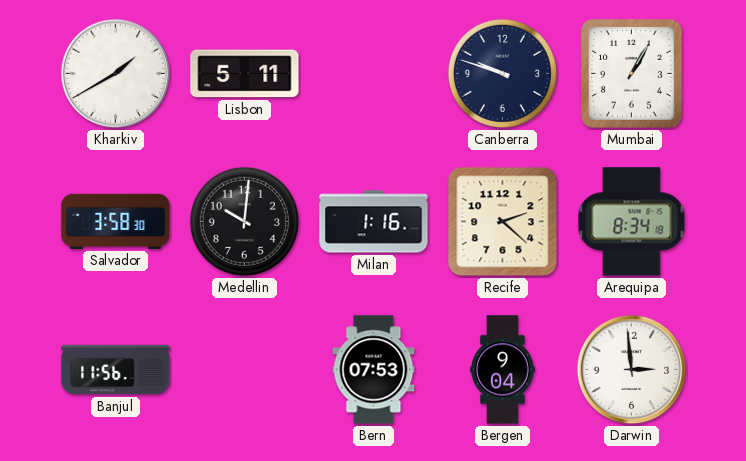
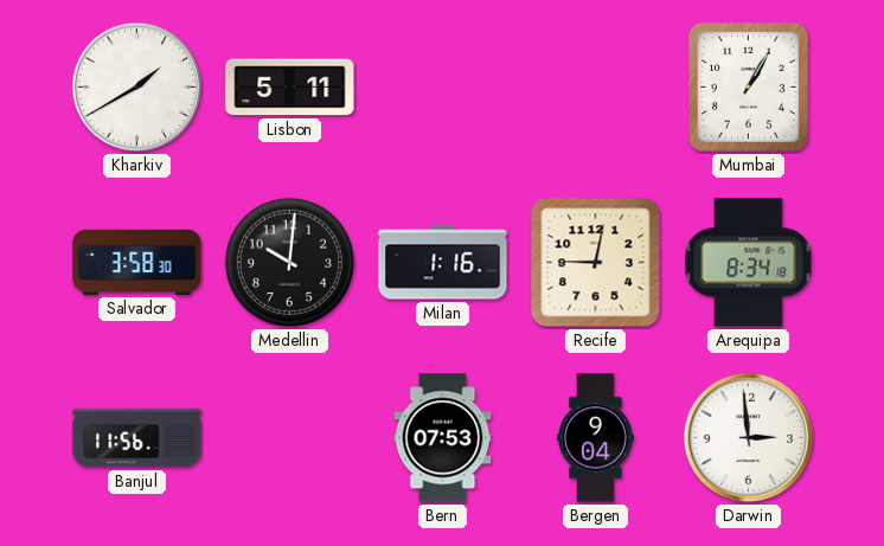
Canberra: 9:48 -> none
Recife: 2:22 -> 9:02
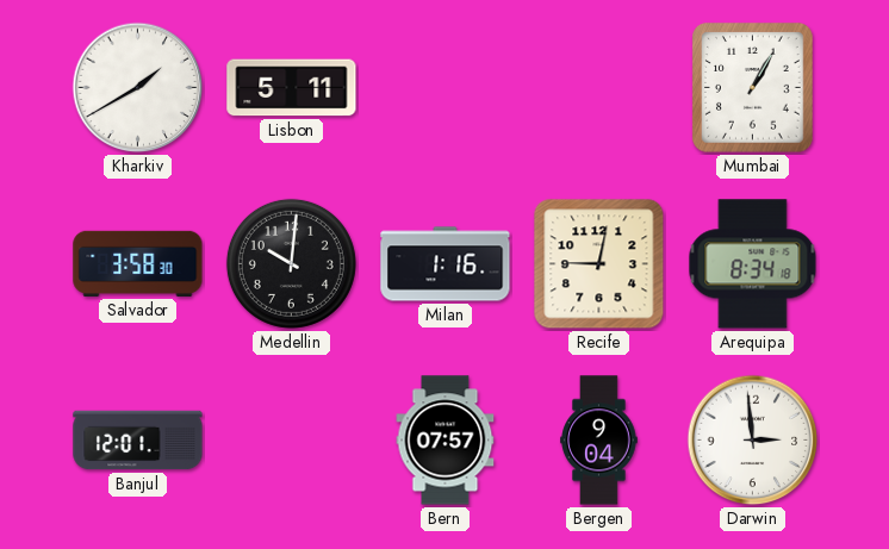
Banjul: 11:56 -> 12:01
Bern: 07:53 -> 07:57
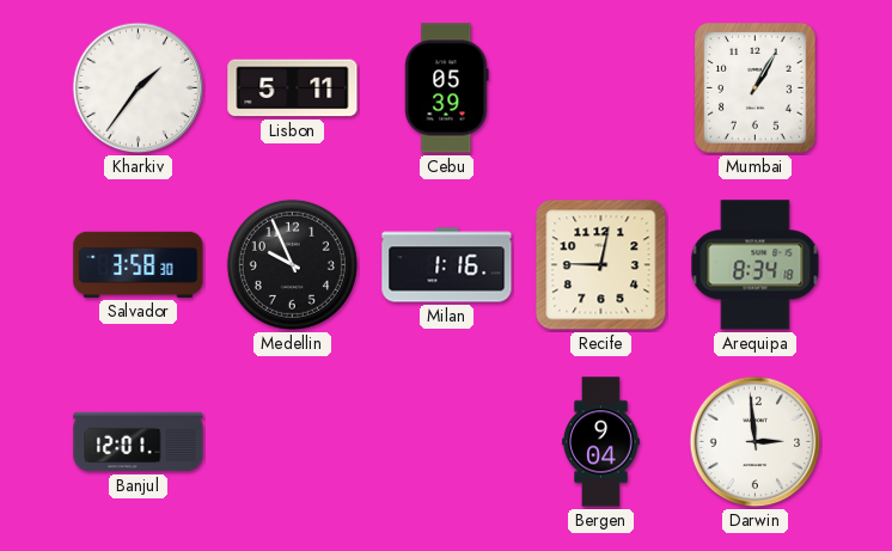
Kharkiv: 1:40 -> 1:36
Cebu: none -> 05:39
Medellin: 10:01 -> 9:56
Bern: 07:57 -> none
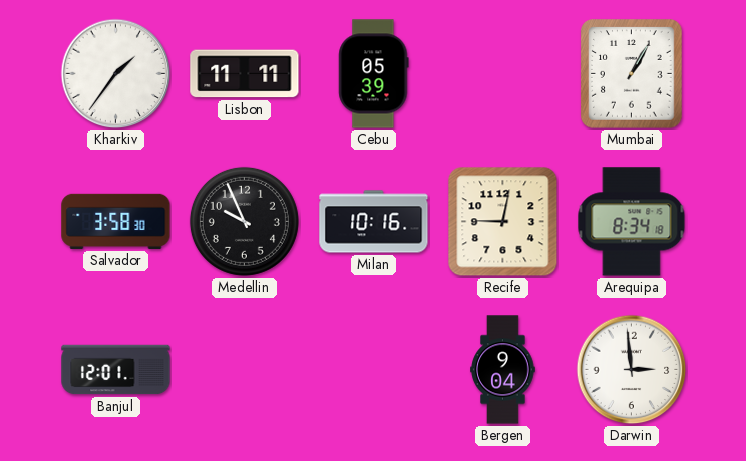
Lisbon: 5:11 -> 11:11
Milan: 1:16 -> 10:16
